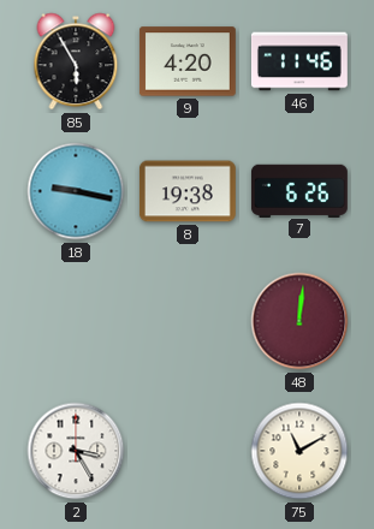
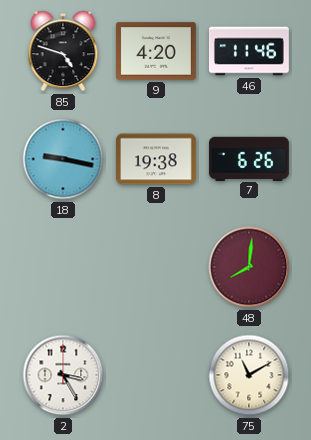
85: 5:55 -> 4:48
48: 12:01 -> 8:01
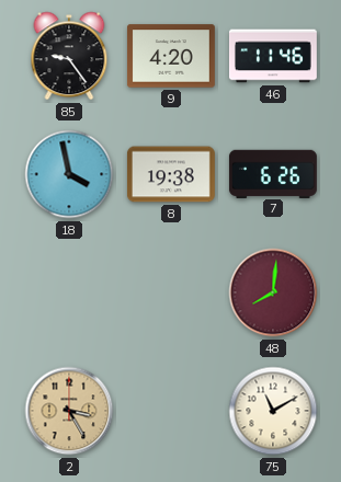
85: 4:48 -> 9:24
18: 9:17 -> 3:58
2 dial: white -> champagne
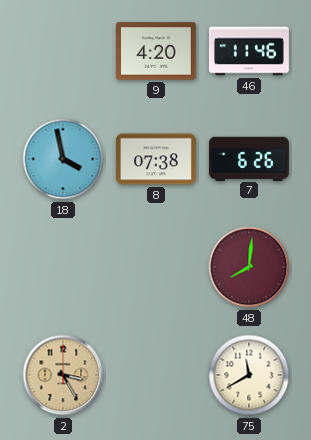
85: 9:24 -> none
8: 19:38 -> 07:38
75: 11:10 -> 11:40
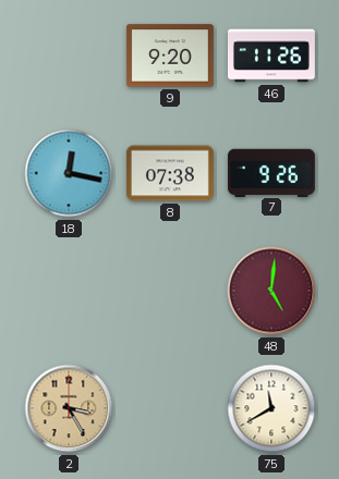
9: 4:20 -> 9:20
46: 11:46 -> 11:26
18: 3:58 -> 12:17
7: 6:26 -> 9:26
48: 8:01 -> 5:01
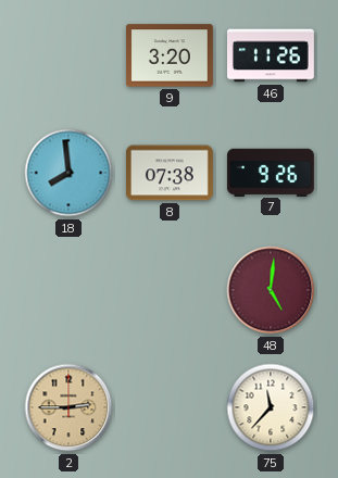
9: 9:20 -> 3:20
18: 12:17 -> 7:59
2: 3:25 -> 2:45
75: 11:40 -> 11:37
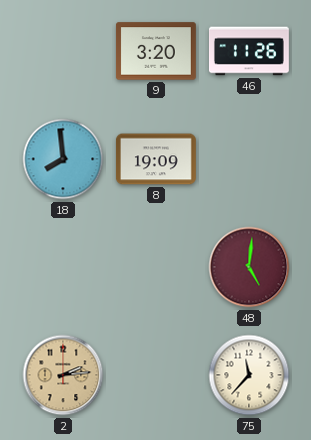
8: 07:38 -> 19:09
7: 9:26 -> none
2: 2:45 -> 2:14
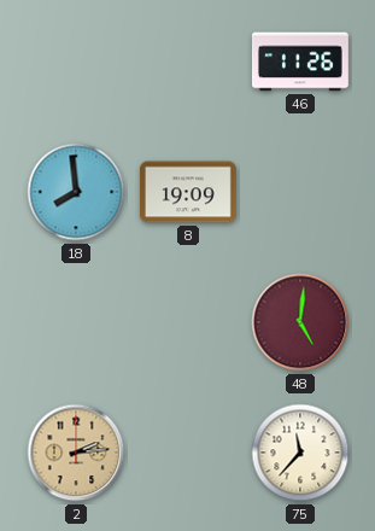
9: 3:20 -> none
